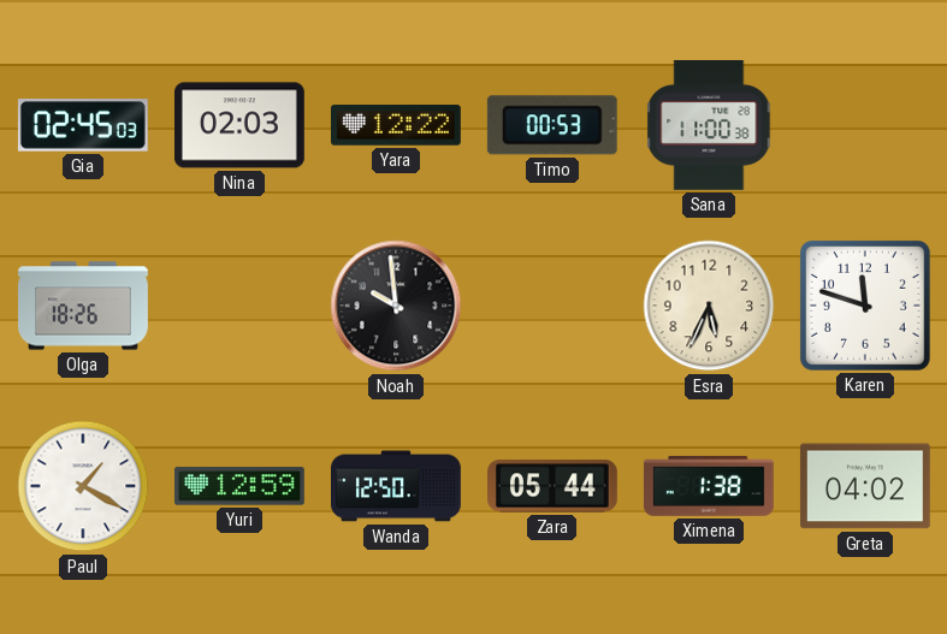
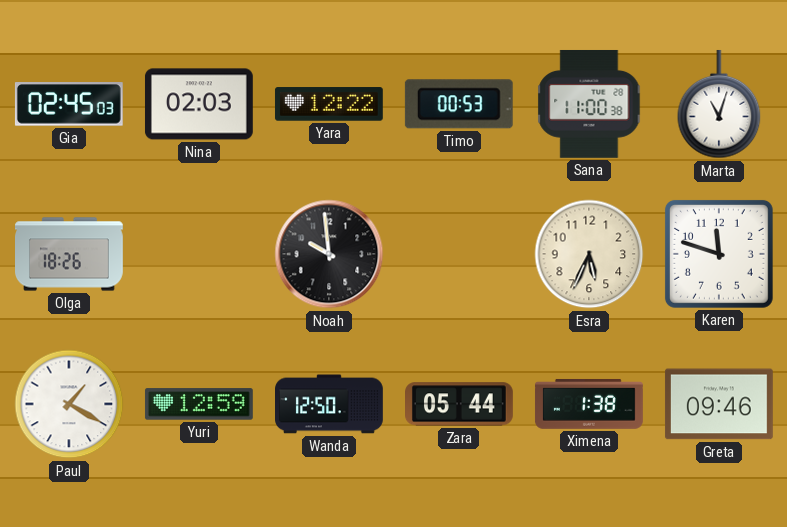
Marta: none -> 11:03
Greta: 04:02 -> 09:46
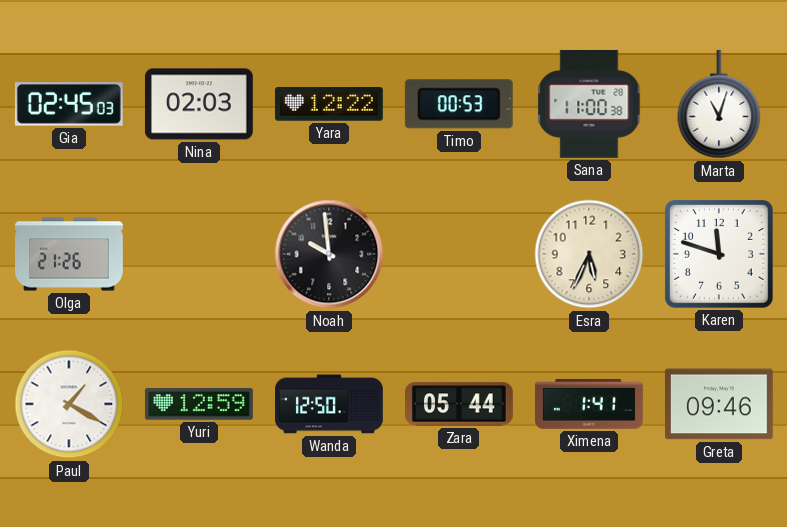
Olga: 18:26 -> 21:26
Ximena: 1:38 -> 1:41
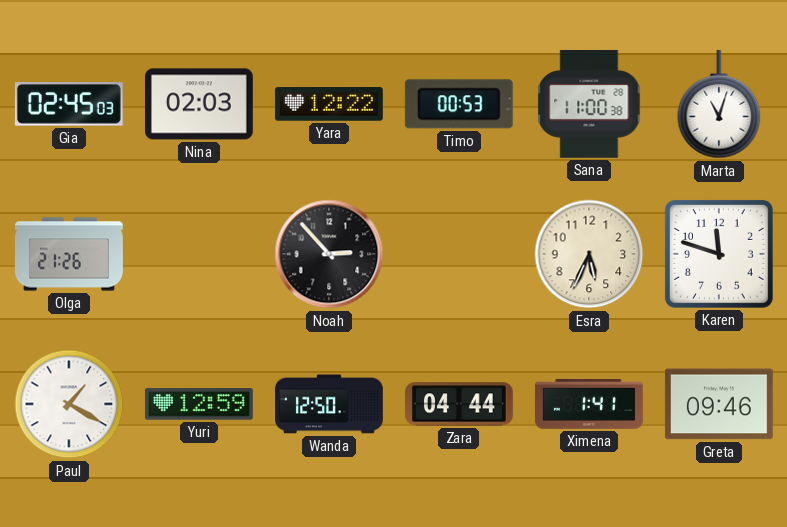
Noah: 9:59 -> 2:53
Zara: 05:44 -> 04:44
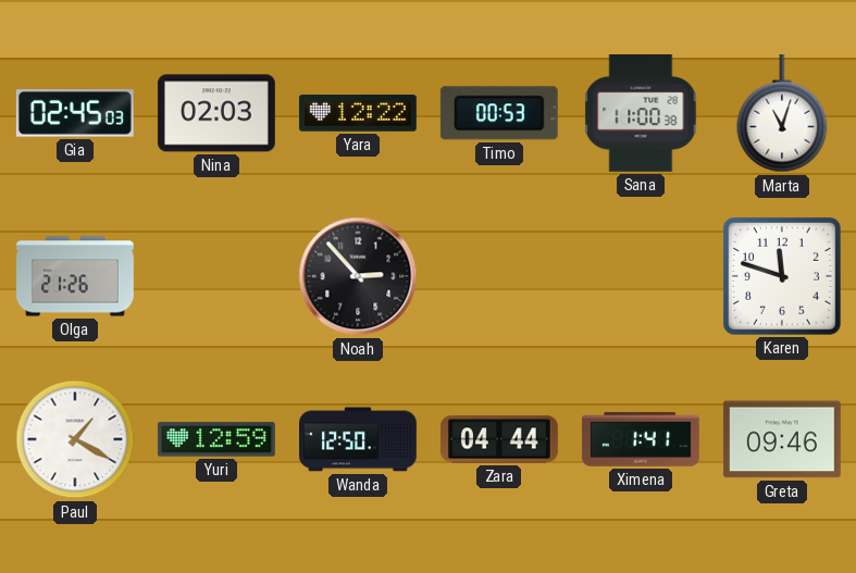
Esra: 5:34 -> none
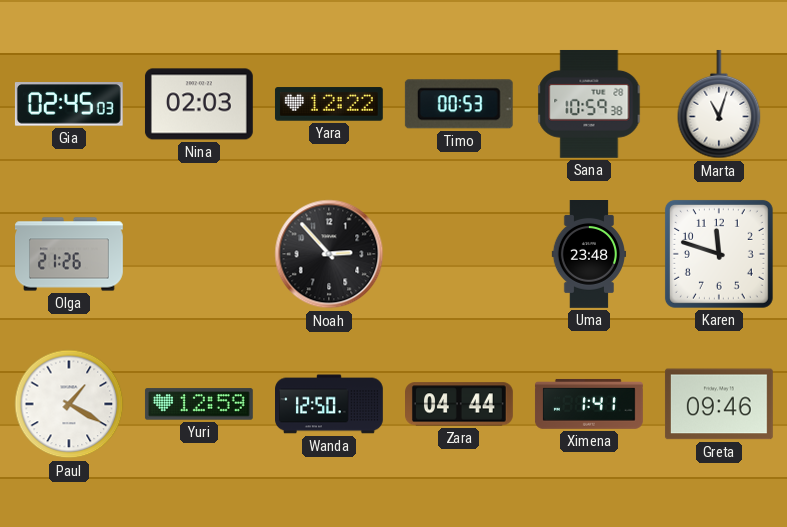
Sana: 11:00 -> 10:59
Uma: none -> 23:48
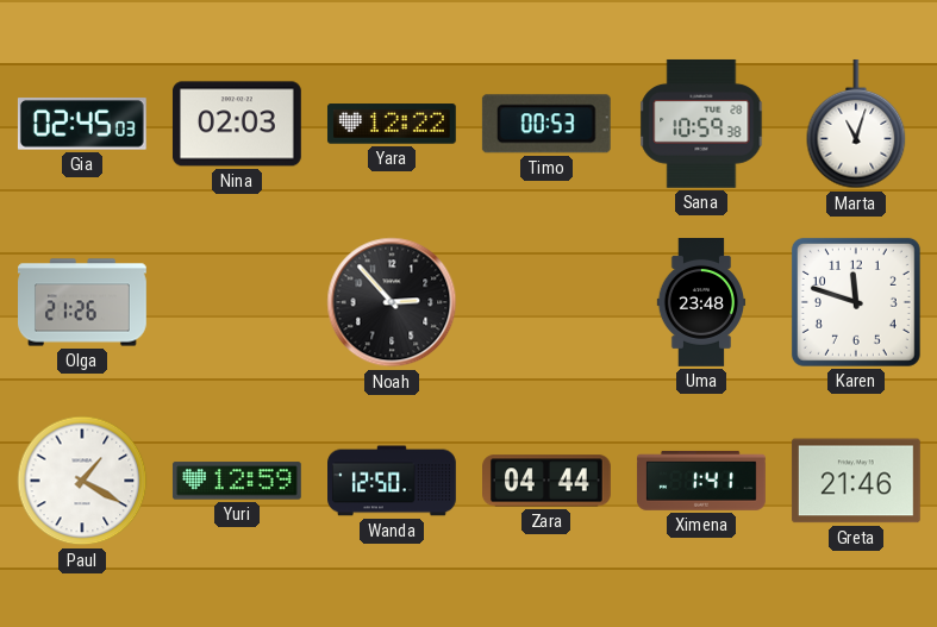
Greta: 09:46 -> 21:46
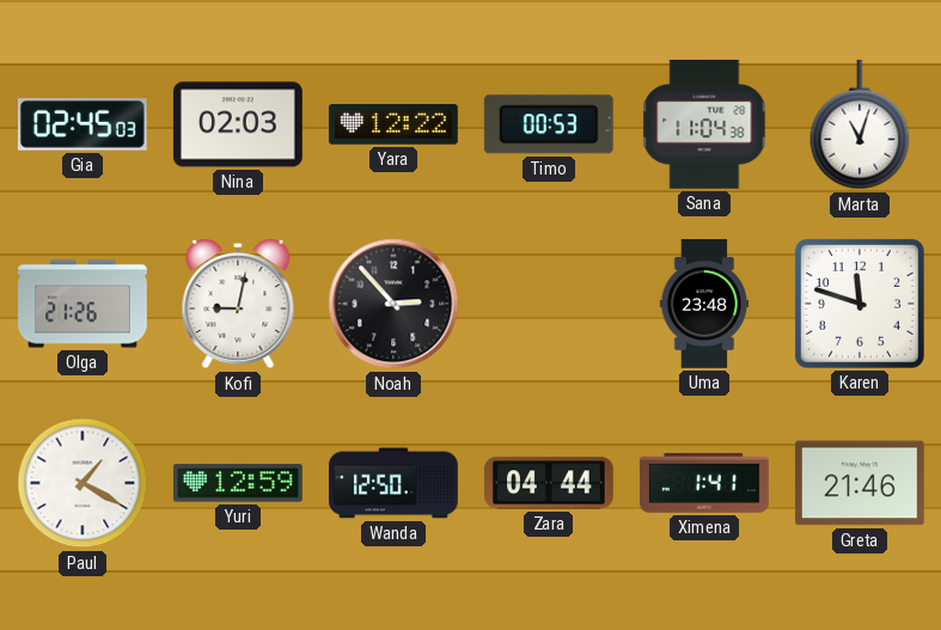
Sana: 10:59 -> 11:04
Kofi: none -> 9:02
